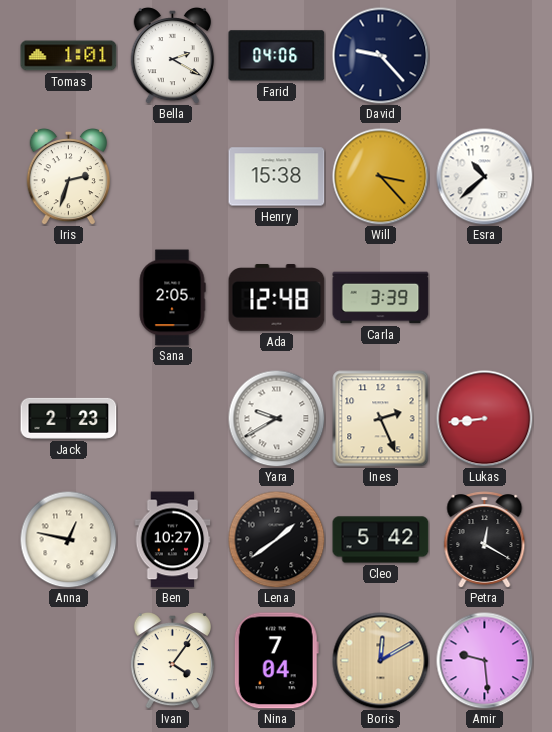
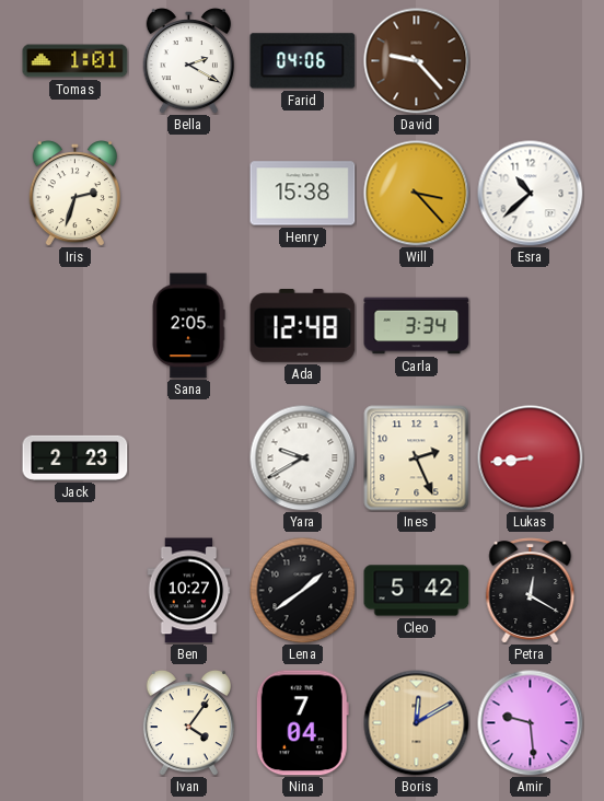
David dial: navy -> brown
Carla: 3:39 -> 3:34
Anna: 12:47 -> none
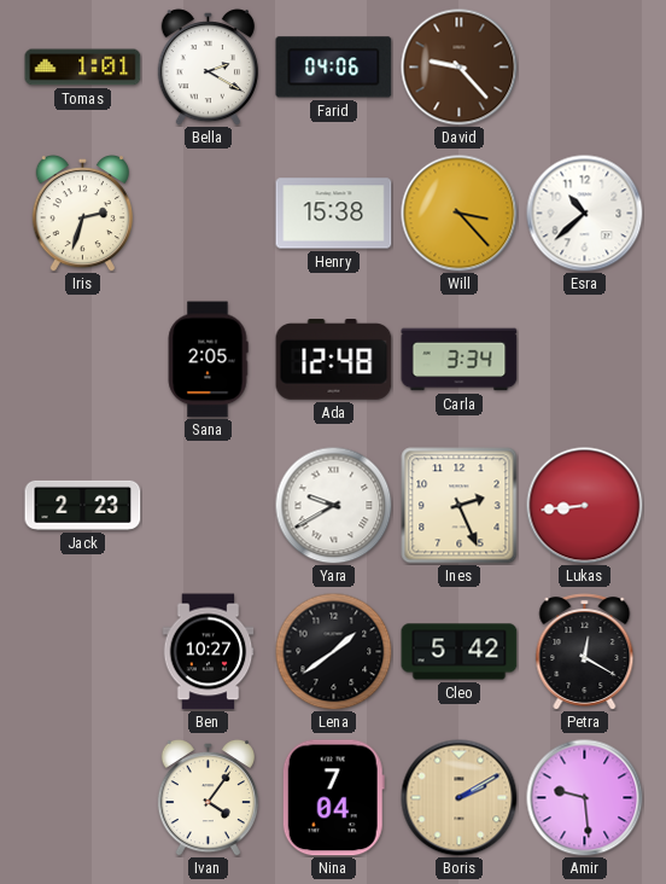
Boris: 12:10 -> 2:10
